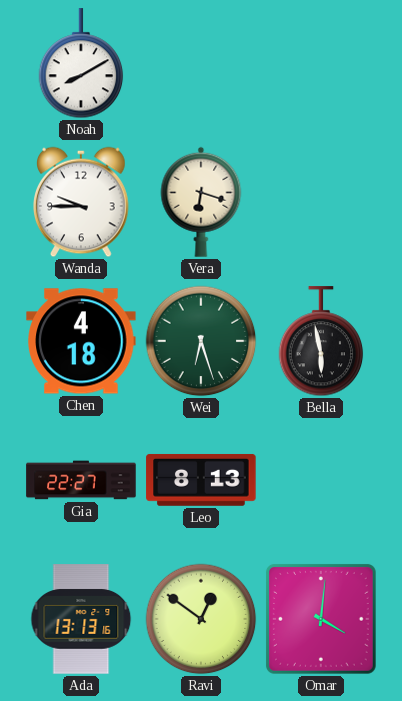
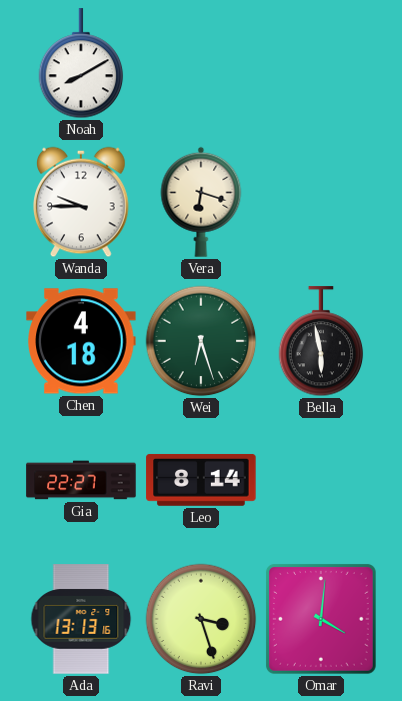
Leo: 8:13 -> 8:14
Ravi: 12:51 -> 3:27
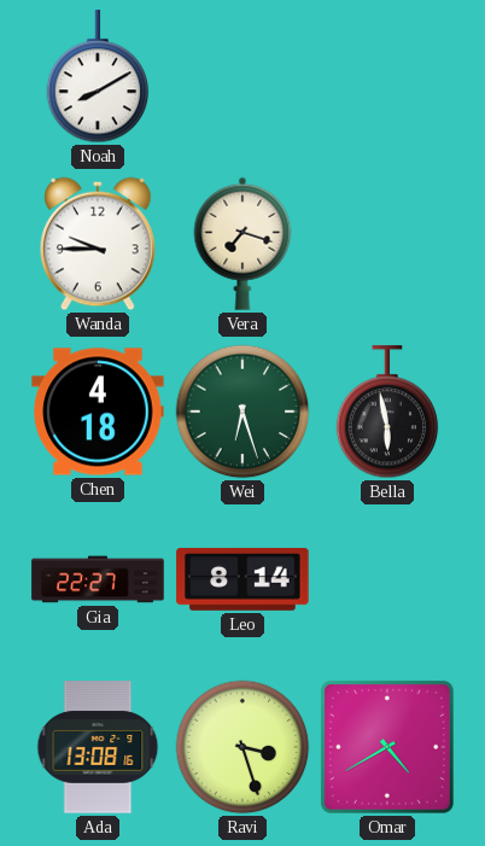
Vera: 6:18 -> 7:18
Ada: 13:13 -> 13:08
Omar: 4:01 -> 4:40
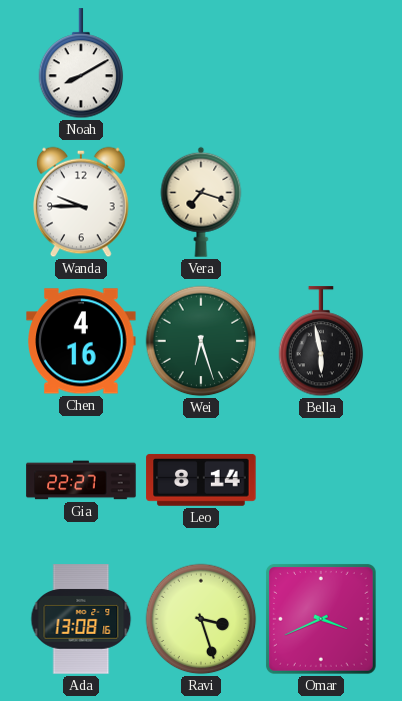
Chen: 4:18 -> 4:16
Omar: 4:40 -> 3:41
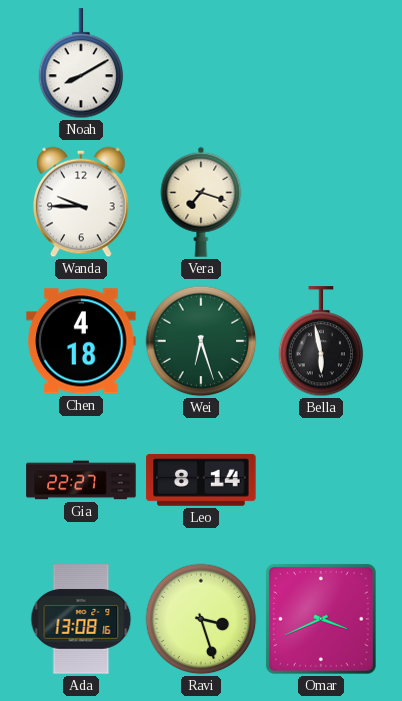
Chen: 4:16 -> 4:18
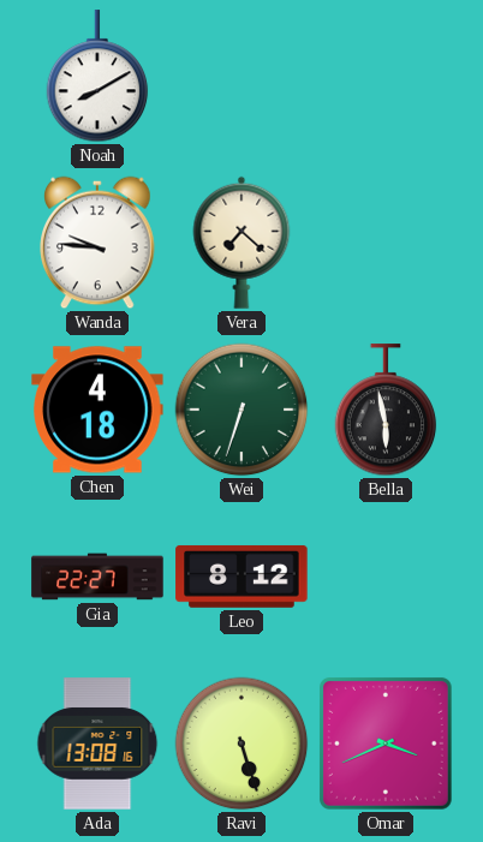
Wanda: 9:45 -> 9:46
Vera: 7:18 -> 7:22
Wei: 6:27 -> 6:33
Leo: 8:14 -> 8:12
Ravi: 3:27 -> 5:27
